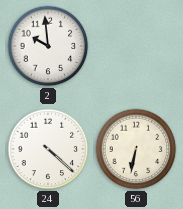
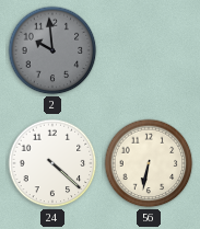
2 dial: white -> grey
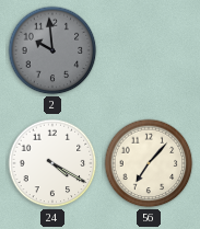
24: 4:22 -> 4:20
56: 6:32 -> 7:07
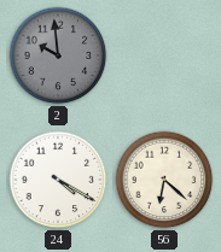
56: 7:07 -> 6:22
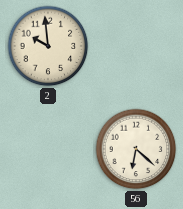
2 dial: grey -> cream
24: 4:20 -> none
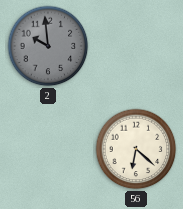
2 dial: cream -> grey
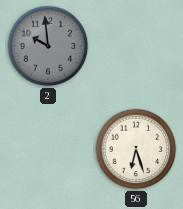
56: 6:22 -> 6:27
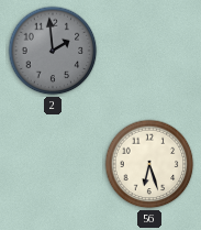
2: 9:59 -> 1:59
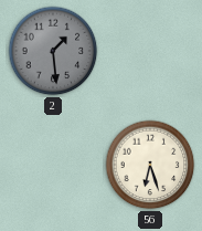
2: 1:59 -> 1:29
